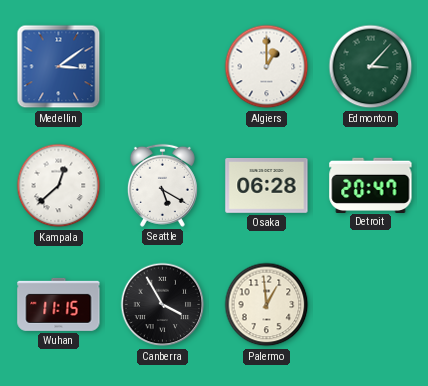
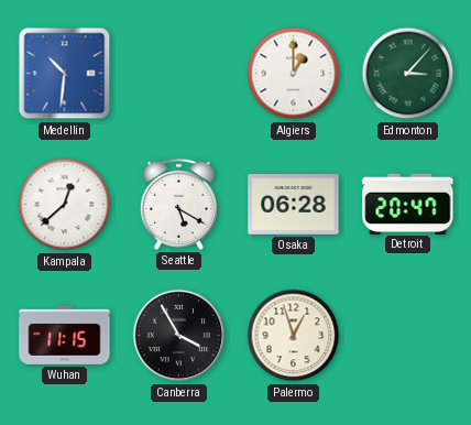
Medellin: 3:09 -> 10:31
Palermo: 12:59 -> 12:57
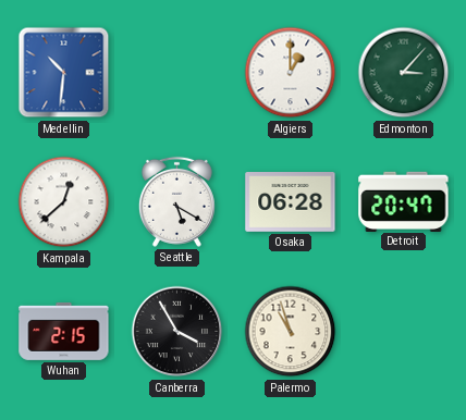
Wuhan: 11:15 -> 2:15
Palermo: 12:57 -> 10:57
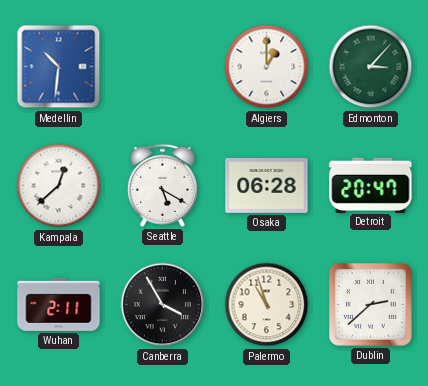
Wuhan: 2:15 -> 2:11
Dublin: none -> 2:38
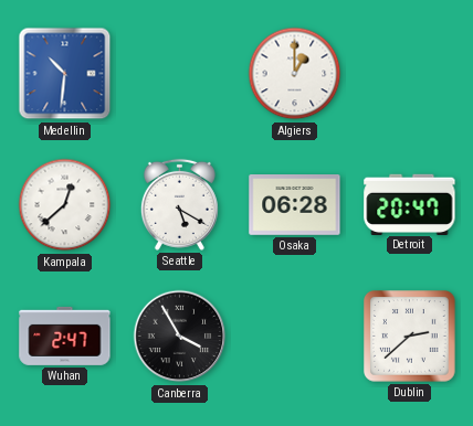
Edmonton: 3:07 -> none
Wuhan: 2:11 -> 2:47
Palermo: 10:57 -> none
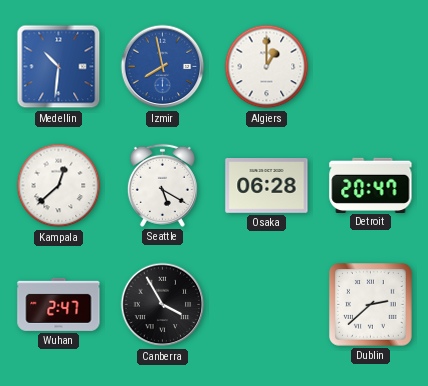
Izmir: none -> 7:58
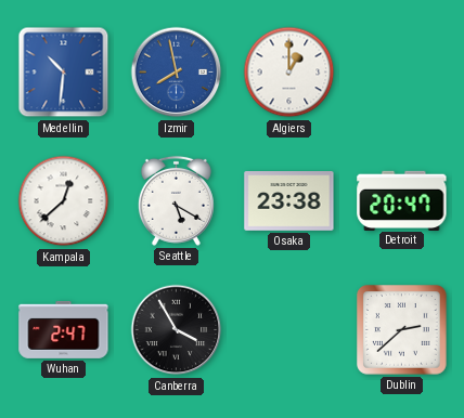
Osaka: 06:28 -> 23:38
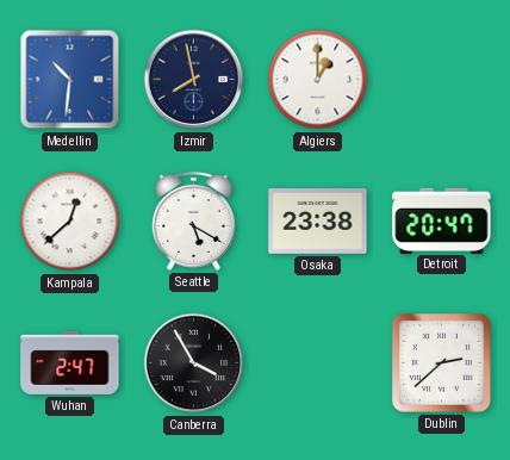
Izmir dial: blue -> navy
